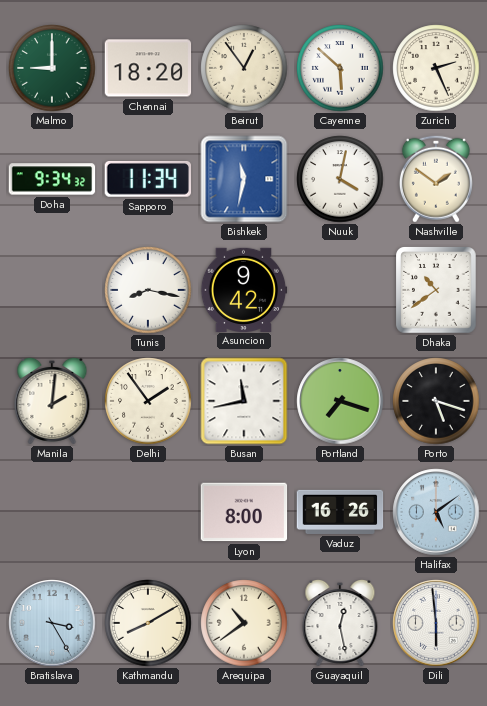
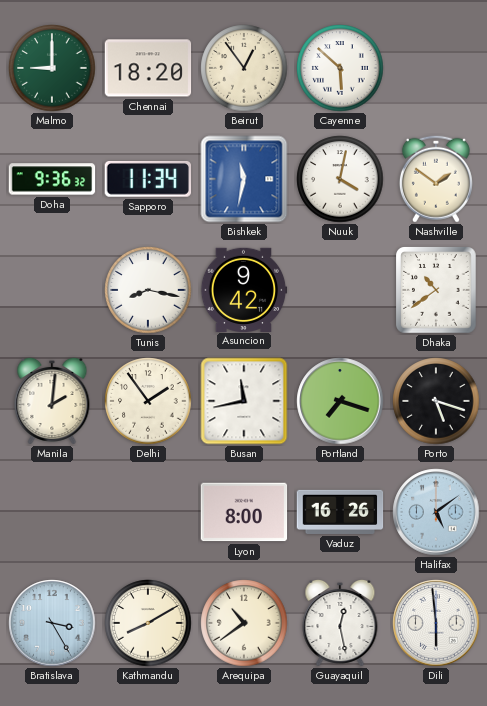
Zurich: 2:26 -> none
Doha: 9:34 -> 9:36
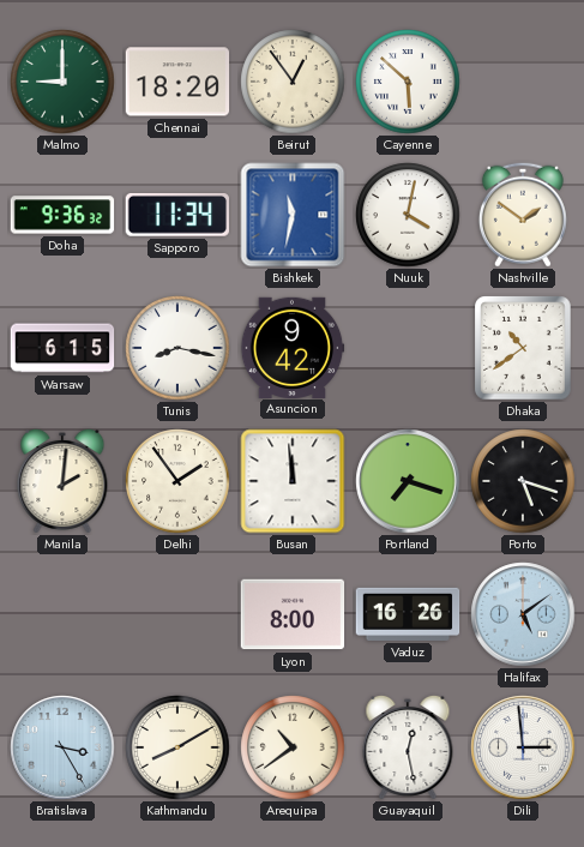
Warsaw: none -> 6:15
Busan: 11:43 -> 11:59
Dili: 5:59 -> 2:59
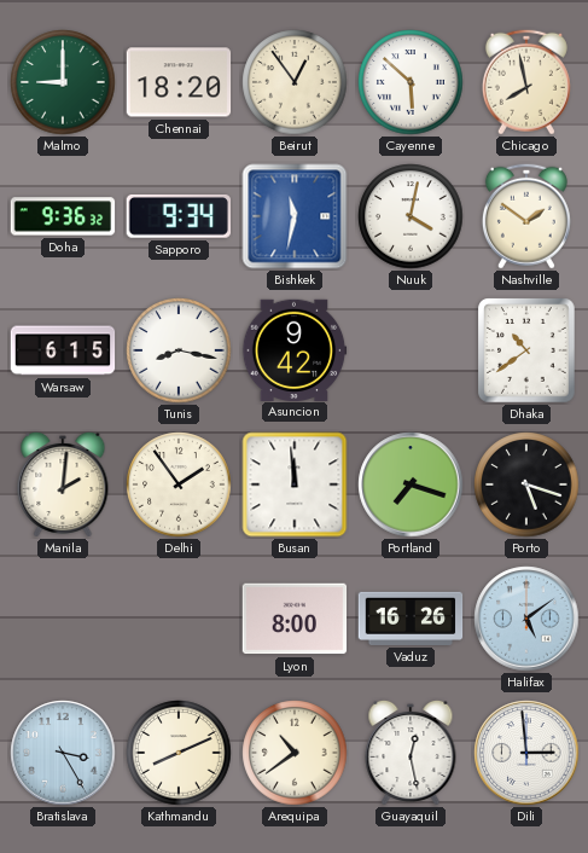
Chicago: none -> 7:58
Sapporo: 11:34 -> 9:34
Kathmandu: 8:10 -> 8:11
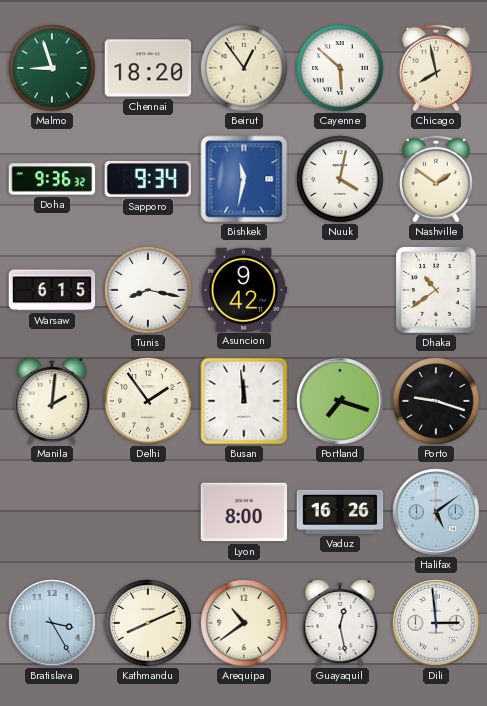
Malmo: 9:00 -> 8:57
Porto: 5:18 -> 9:18
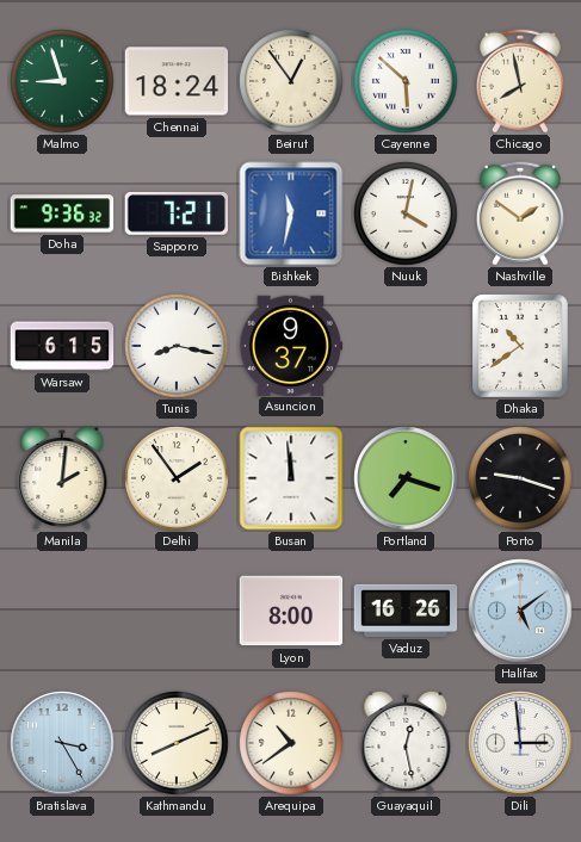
Chennai: 18:20 -> 18:24
Sapporo: 9:34 -> 7:21
Asuncion: 9:42 -> 9:37
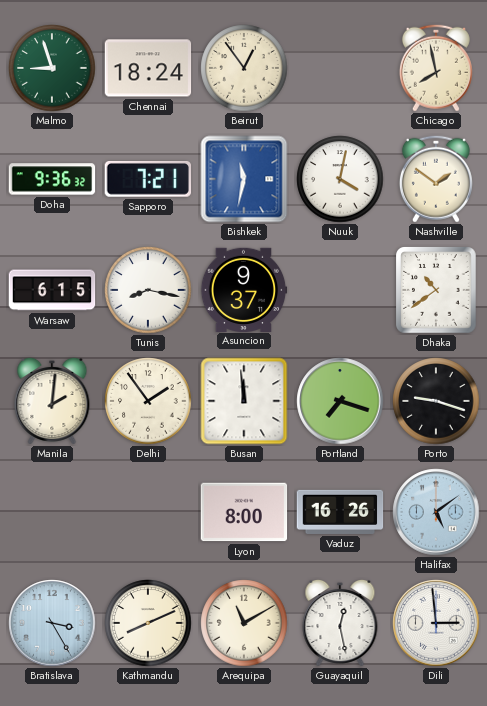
Cayenne: 5:52 -> none
Arequipa: 10:39 -> 11:10
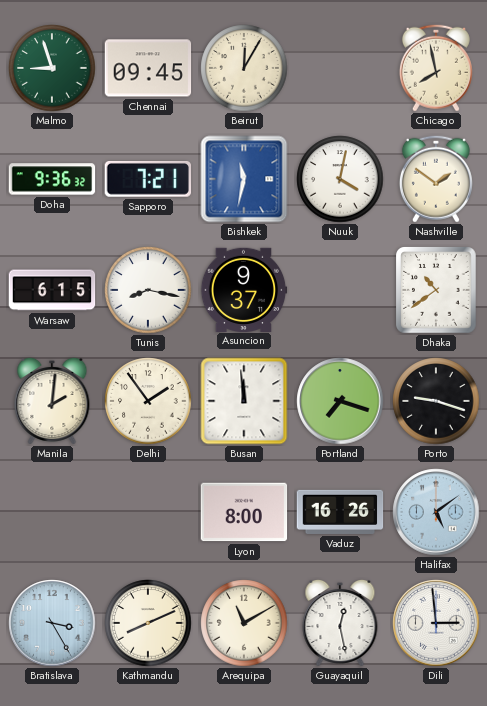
Chennai: 18:24 -> 09:45
Beirut: 12:54 -> 12:05
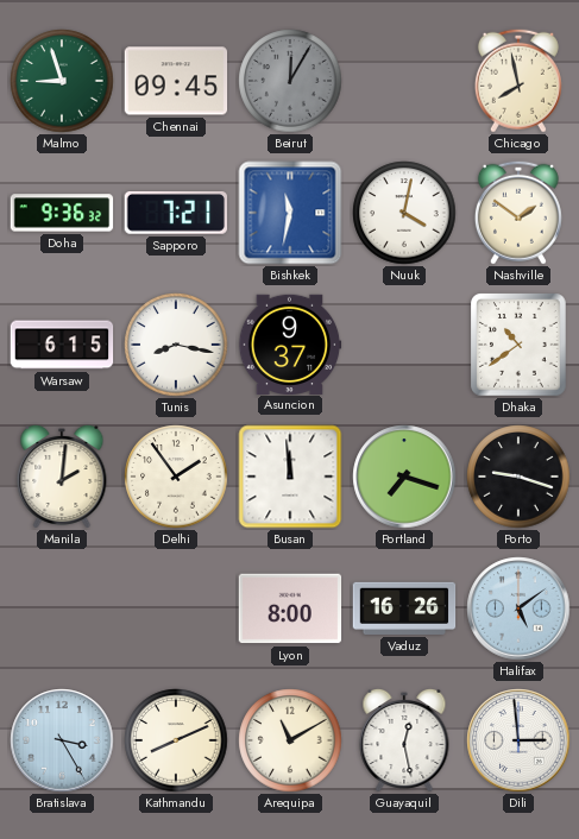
Beirut dial: cream -> grey
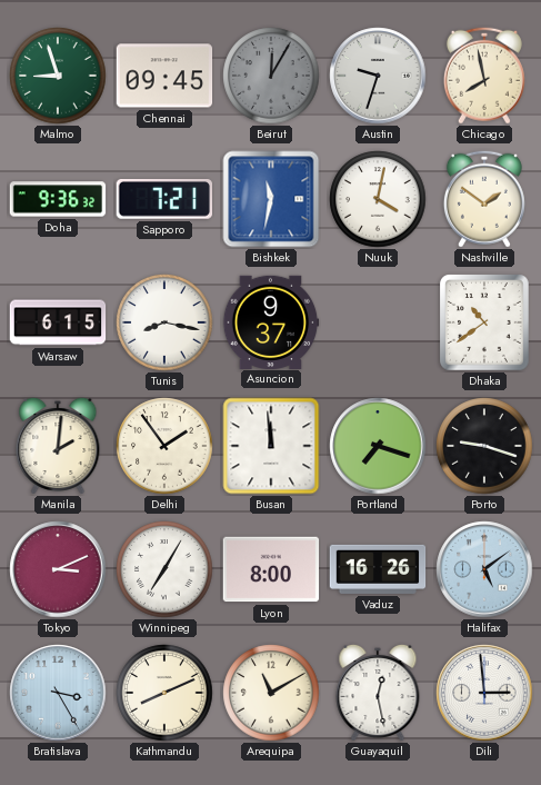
Austin: none -> 9:33
Tokyo: none -> 3:11
Winnipeg: none -> 7:05
